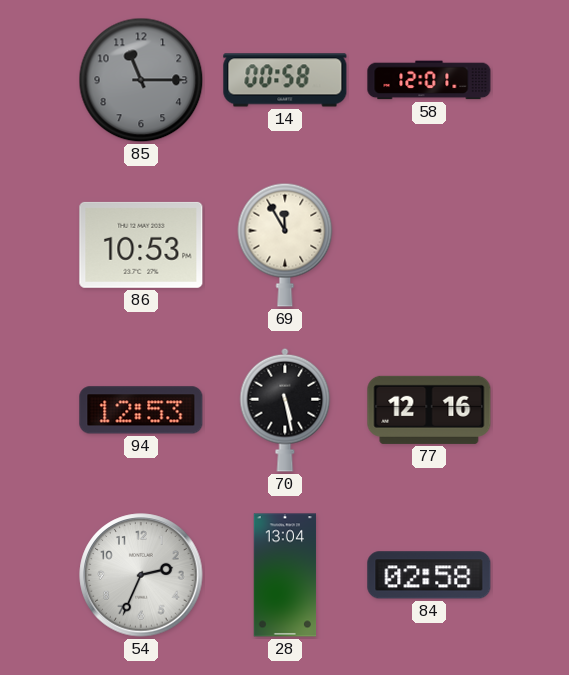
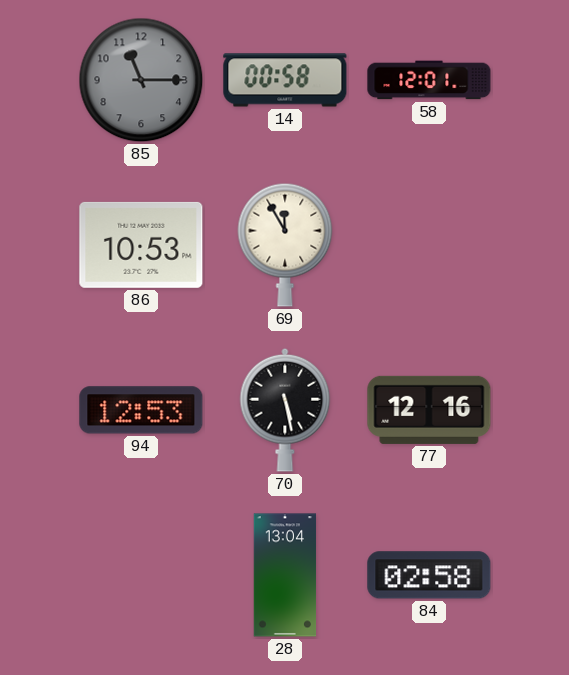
54: 2:34 -> none
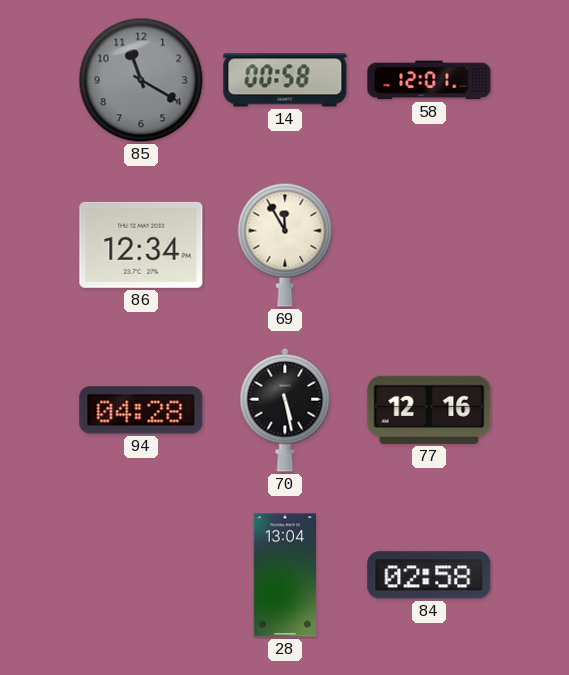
85: 11:15 -> 11:20
86: 10:53 -> 12:34
94: 12:53 -> 04:28
